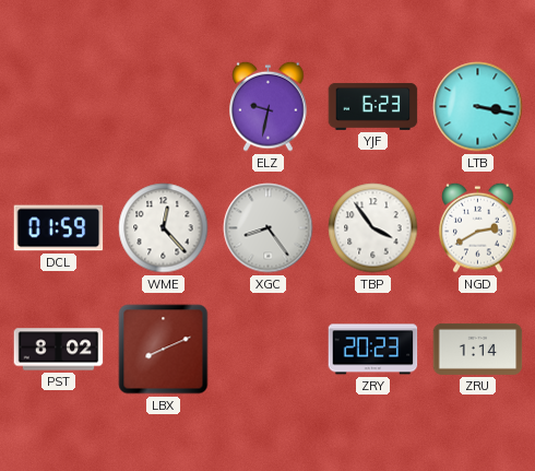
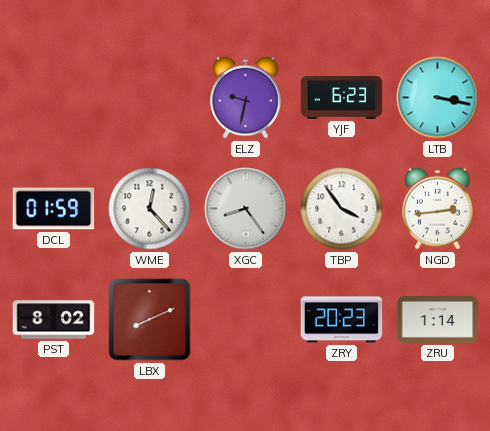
NGD: 2:40 -> 2:44
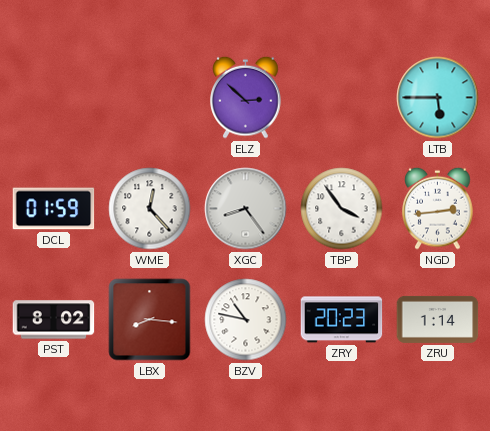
ELZ: 9:32 -> 2:52
YJF: 6:23 -> none
LTB: 3:17 -> 5:45
LBX: 8:11 -> 8:16
BZV: none -> 10:47
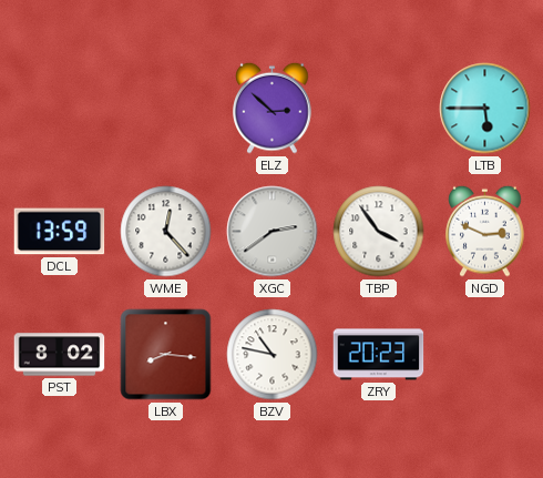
DCL: 01:59 -> 13:59
XGC: 8:24 -> 2:39
NGD: 2:44 -> 2:49
ZRU: 1:14 -> none
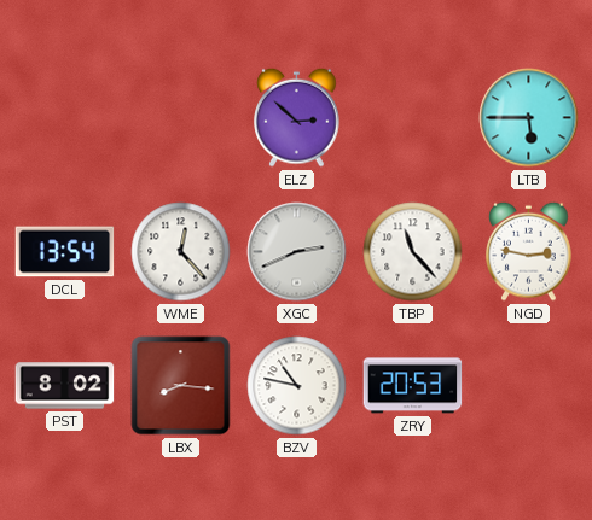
DCL: 13:59 -> 13:54
XGC: 2:39 -> 2:41
TBP: 3:54 -> 11:23
NGD: 2:49 -> 2:47
ZRY: 20:23 -> 20:53
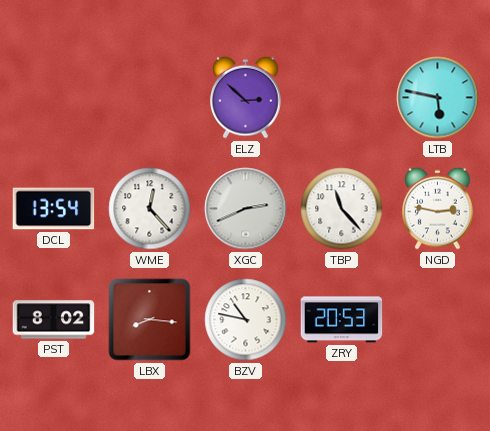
LTB: 5:45 -> 5:47
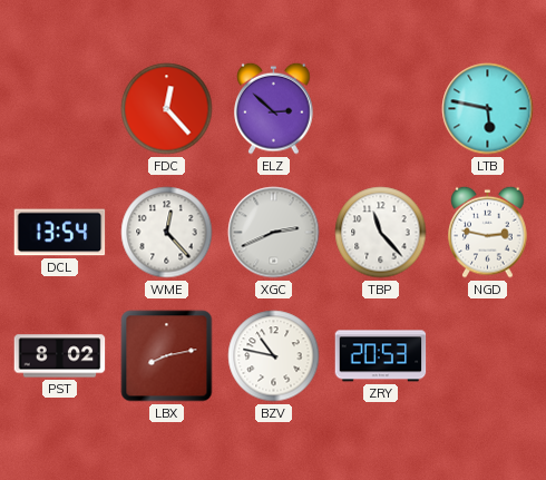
FDC: none -> 12:23
LBX: 8:16 -> 8:13
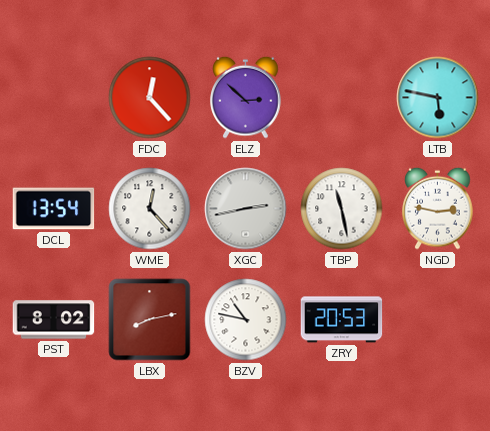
XGC: 2:41 -> 2:43
TBP: 11:23 -> 11:28
